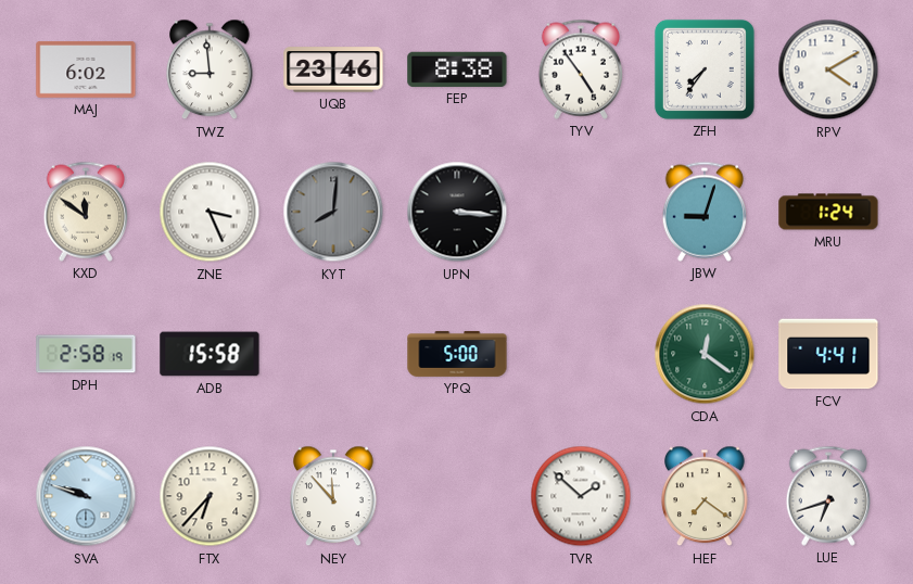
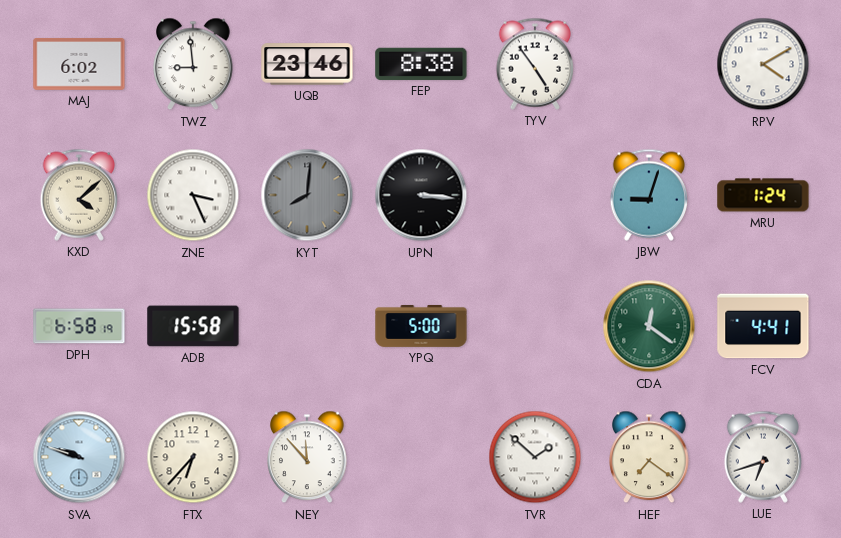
ZFH: 7:36 -> none
KXD: 11:51 -> 4:08
DPH: 2:58 -> 6:58
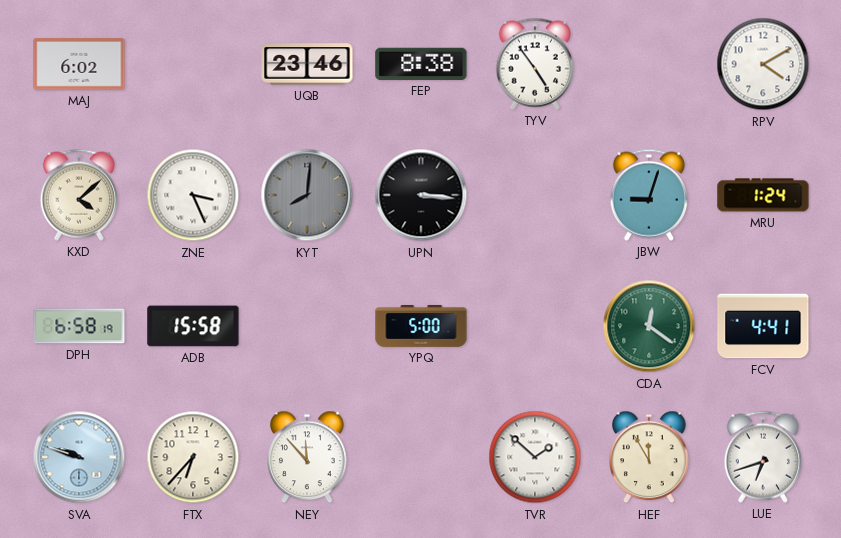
TWZ: 8:59 -> none
HEF: 7:21 -> 11:55
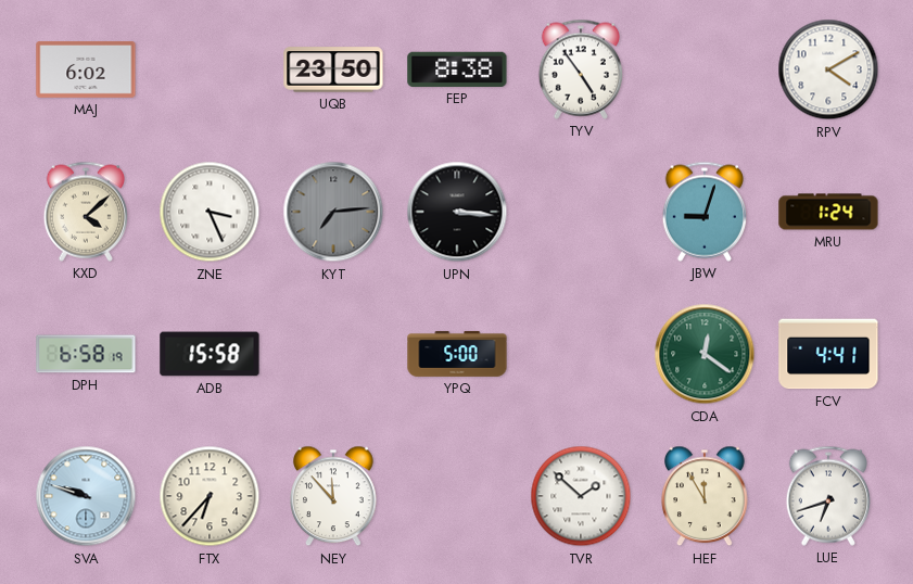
UQB: 23:46 -> 23:50
KYT: 8:01 -> 7:14
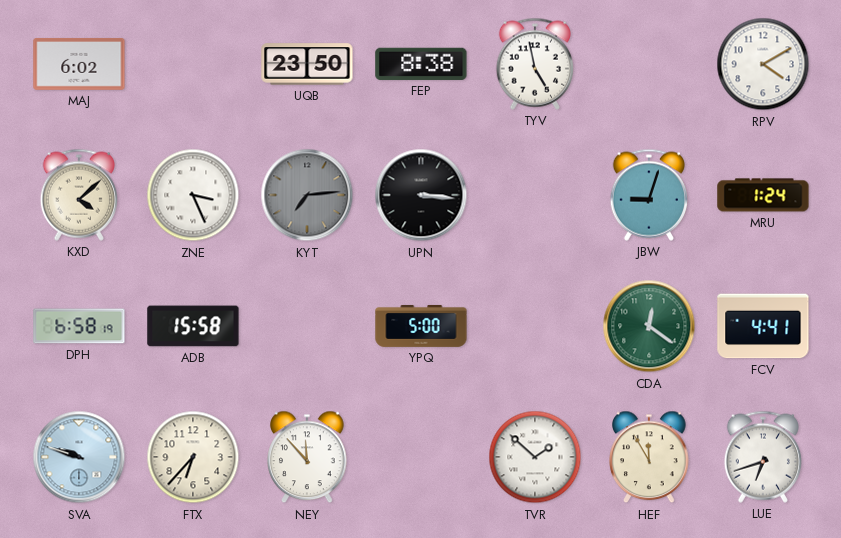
TYV: 4:54 -> 4:58
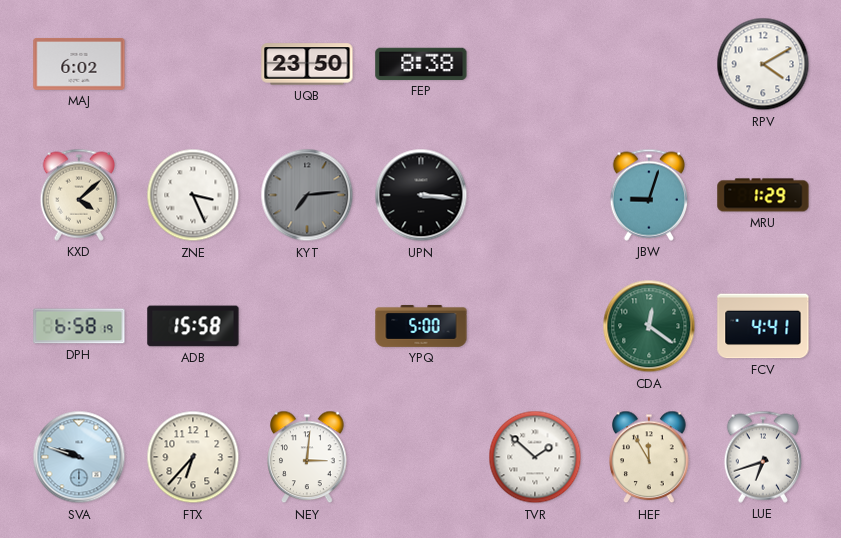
TYV: 4:58 -> none
MRU: 1:24 -> 1:29
NEY: 11:53 -> 3:01
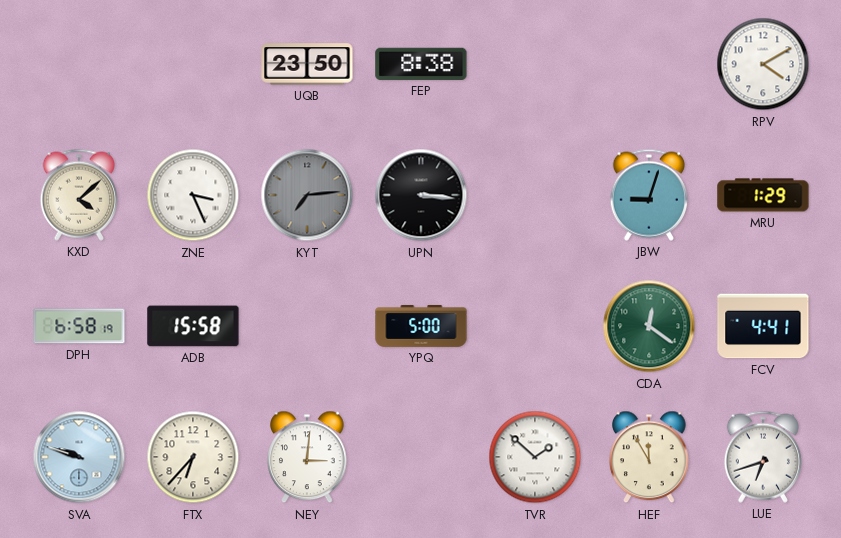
MAJ: 6:02 -> none
